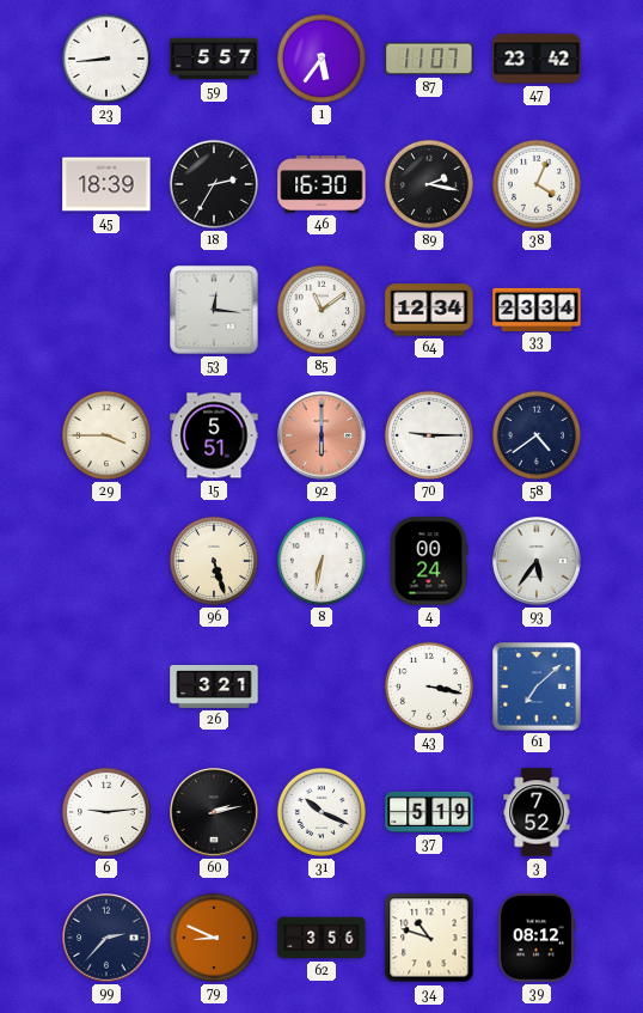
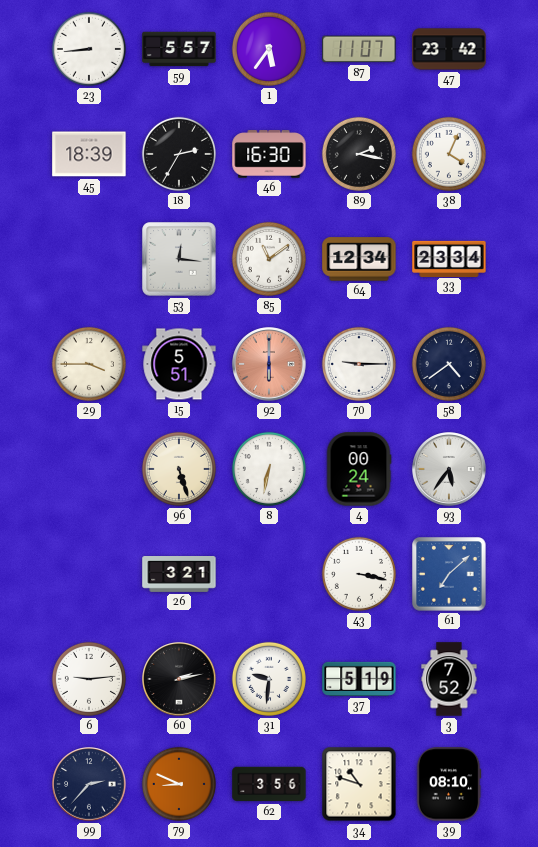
31: 10:19 -> 9:31
39: 08:12 -> 08:10
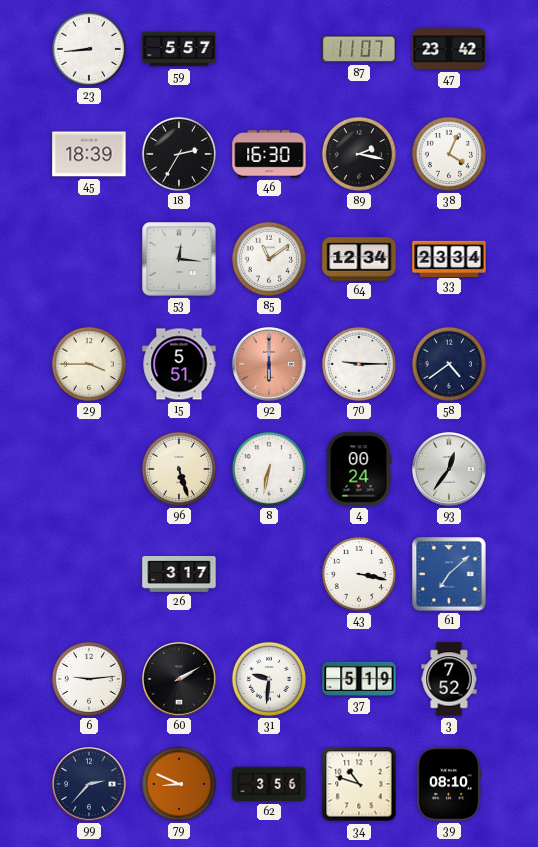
1: 5:36 -> none
93: 5:36 -> 12:36
26: 3:21 -> 3:17
60: 2:13 -> 2:10
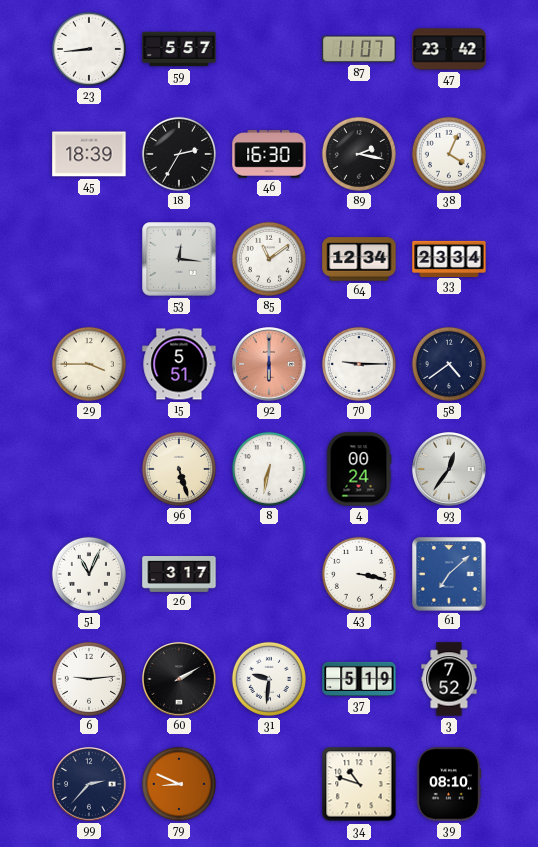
51: none -> 11:04
62: 3:56 -> none
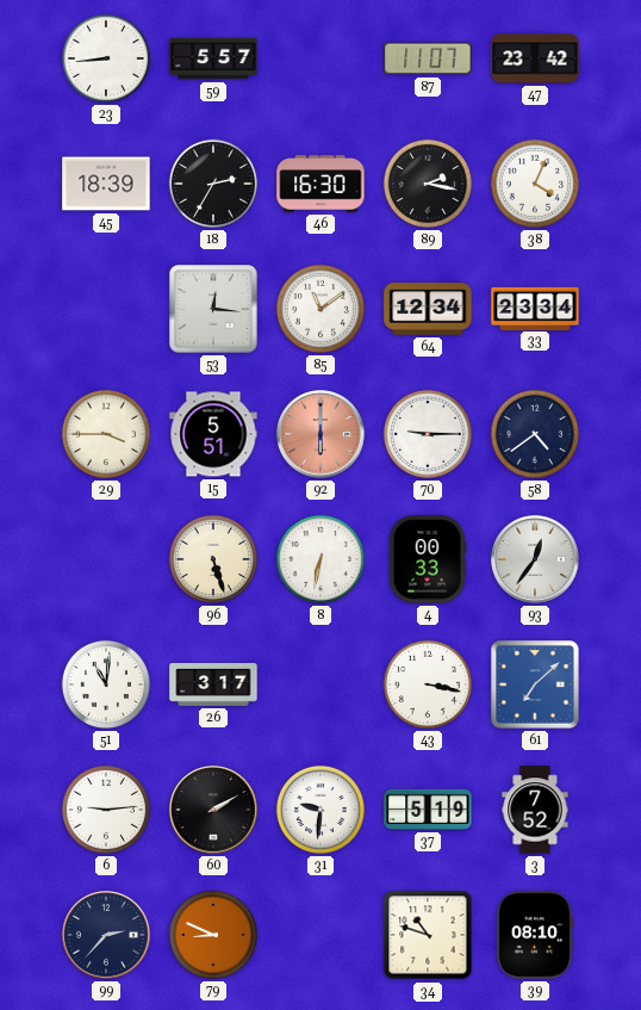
4: 00:24 -> 00:33
51: 11:04 -> 11:01
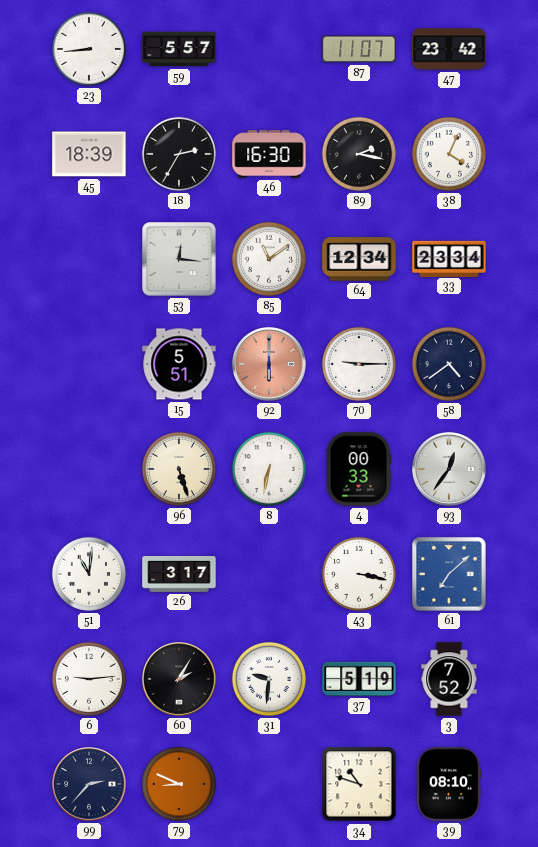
29: 3:45 -> none
60: 2:10 -> 2:05
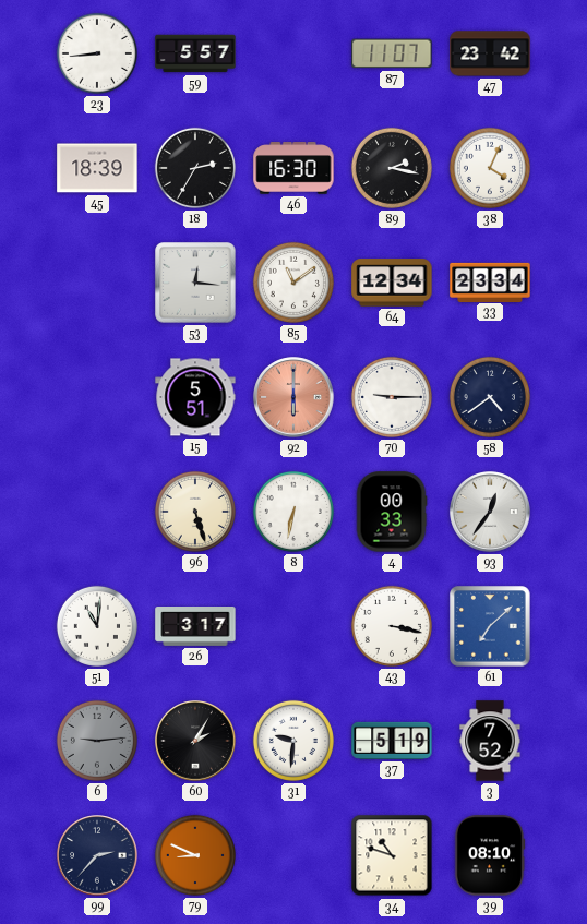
6 dial: white -> grey
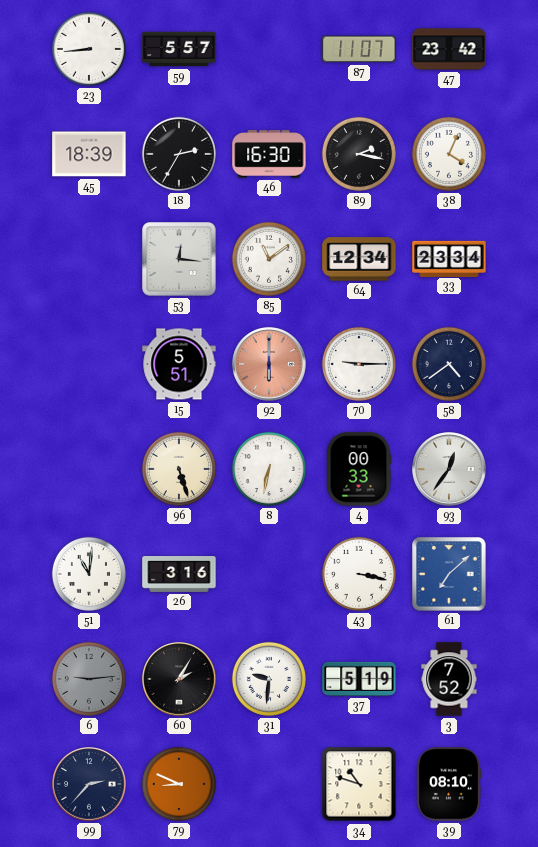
26: 3:17 -> 3:16
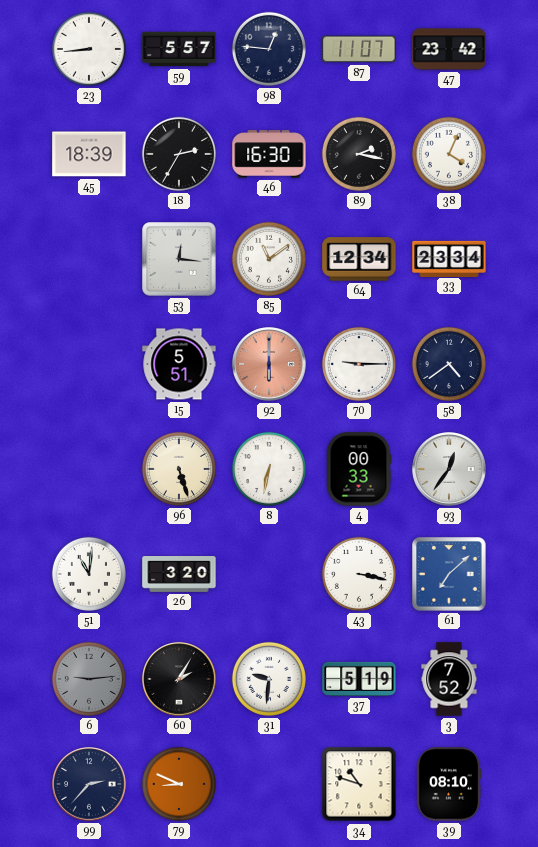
98: none -> 12:46
26: 3:16 -> 3:20
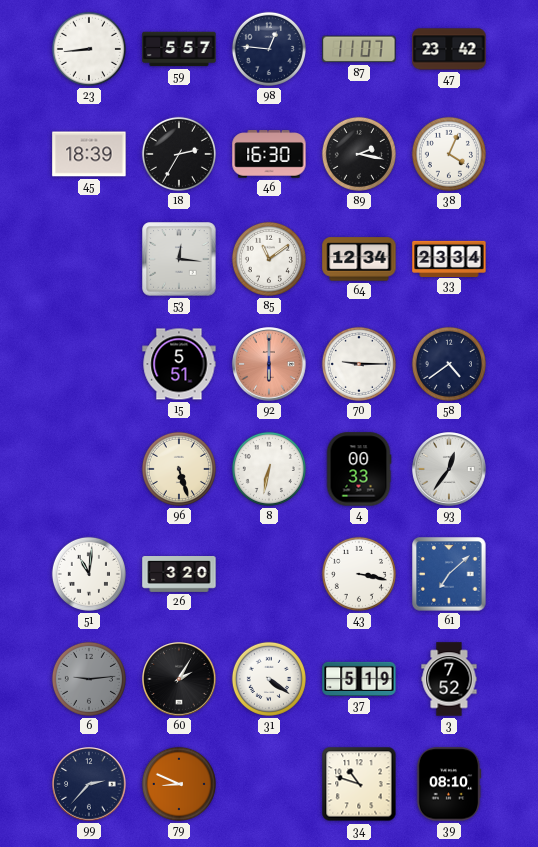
31: 9:31 -> 4:21
